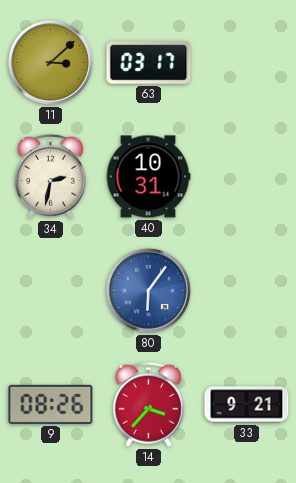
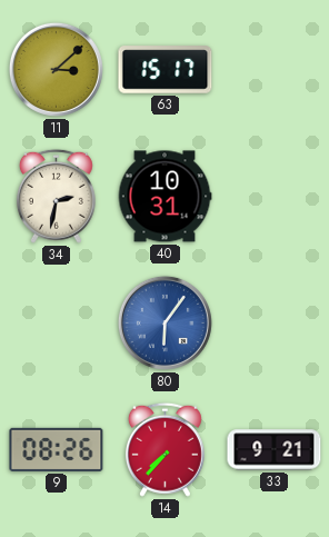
63: 03:17 -> 15:17
14: 3:37 -> 7:37
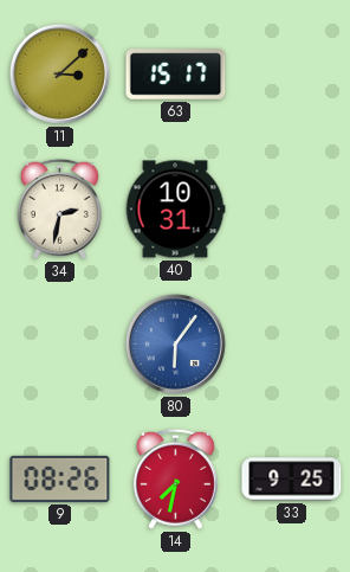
14: 7:37 -> 7:32
33: 9:21 -> 9:25
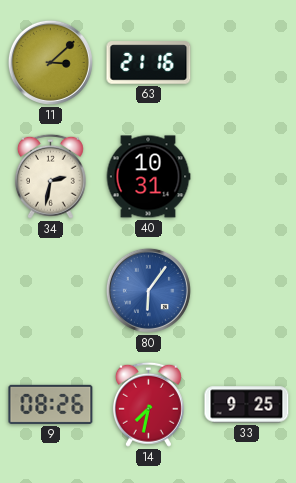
63: 15:17 -> 21:16
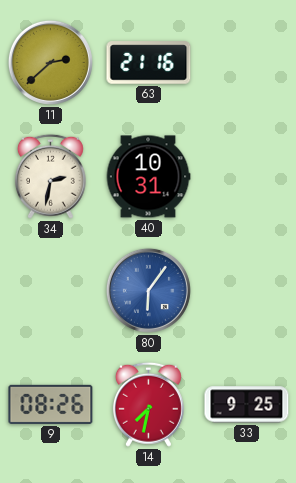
11: 3:08 -> 2:38
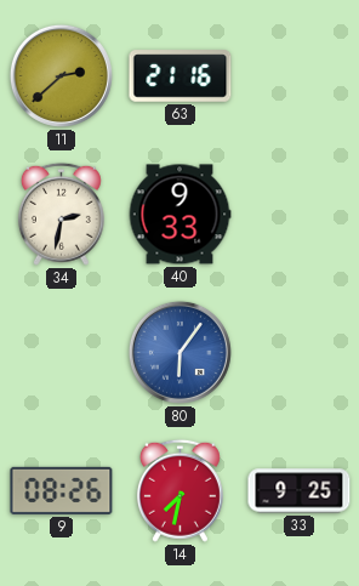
40: 10:31 -> 9:33
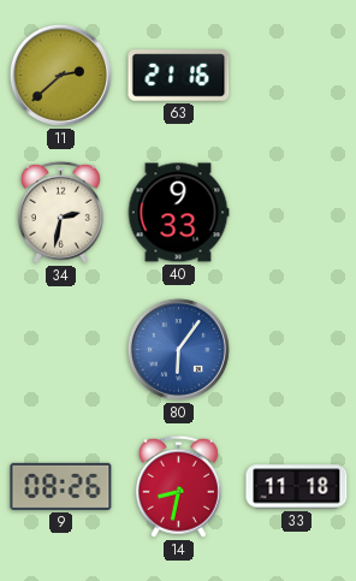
14: 7:32 -> 8:32
33: 9:25 -> 11:18
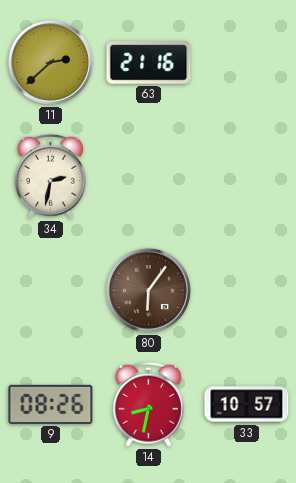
40: 9:33 -> none
80 dial: blue -> brown
33: 11:18 -> 10:57
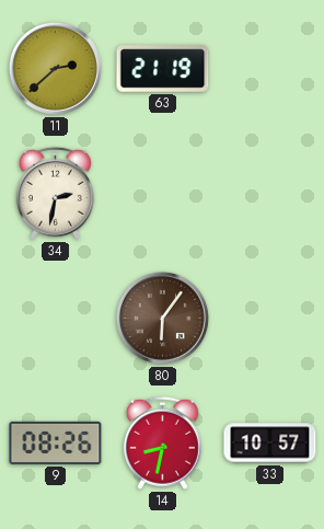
63: 21:16 -> 21:19
